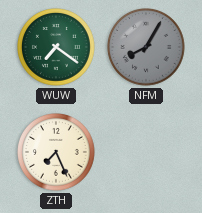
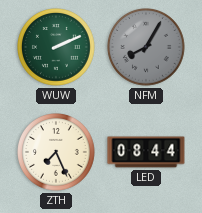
WUW: 7:21 -> 2:11
LED: none -> 08:44
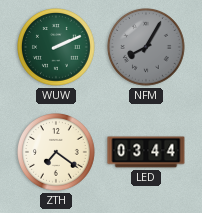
ZTH: 7:26 -> 7:21
LED: 08:44 -> 03:44
